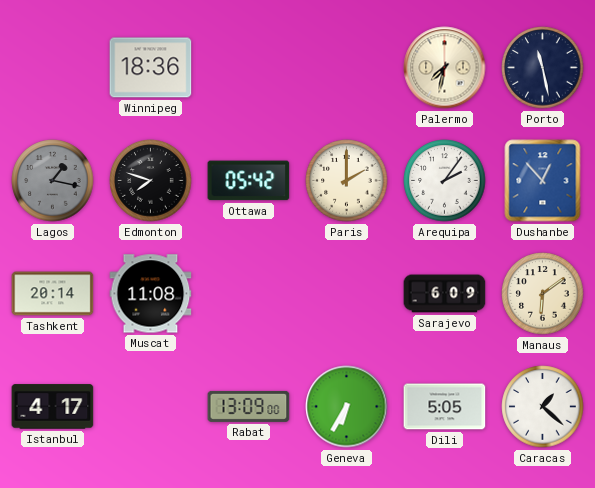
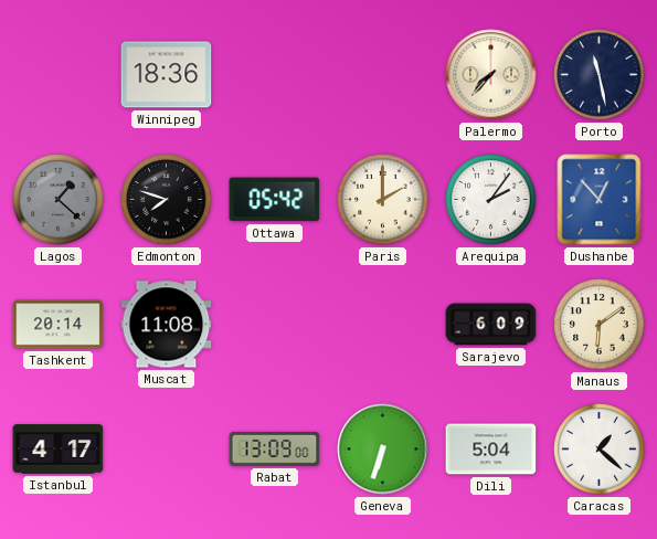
Palermo: 7:32 -> 7:37
Lagos: 1:17 -> 1:22
Geneva: 6:35 -> 6:33
Dili: 5:05 -> 5:04
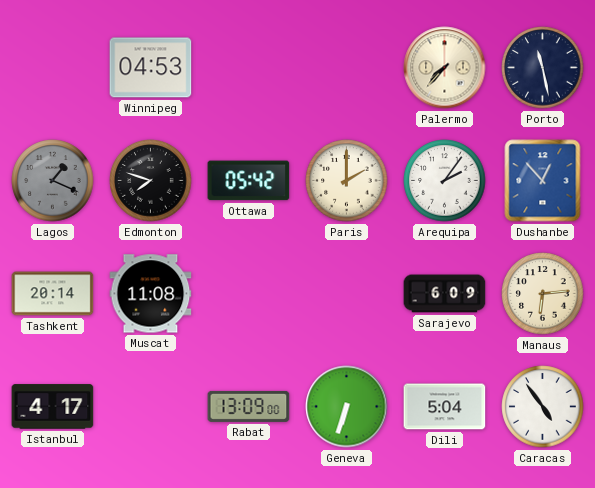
Winnipeg: 18:36 -> 04:53
Lagos: 1:22 -> 1:19
Manaus: 6:09 -> 6:14
Caracas: 1:22 -> 4:54
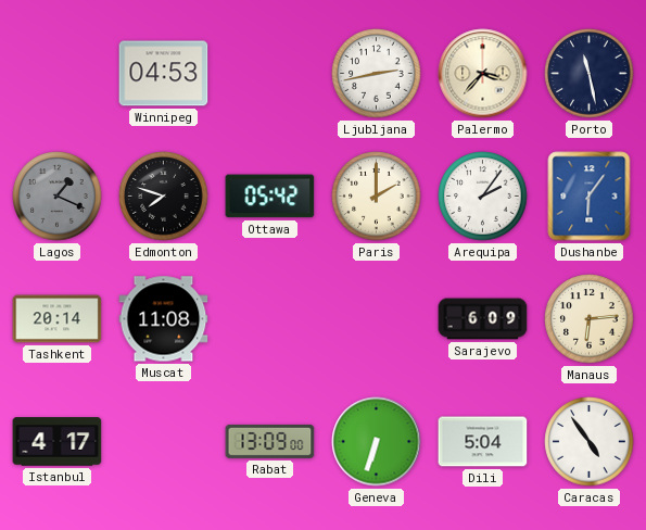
Ljubljana: none -> 2:43
Palermo: 7:37 -> 3:37
Dushanbe: 12:53 -> 6:06
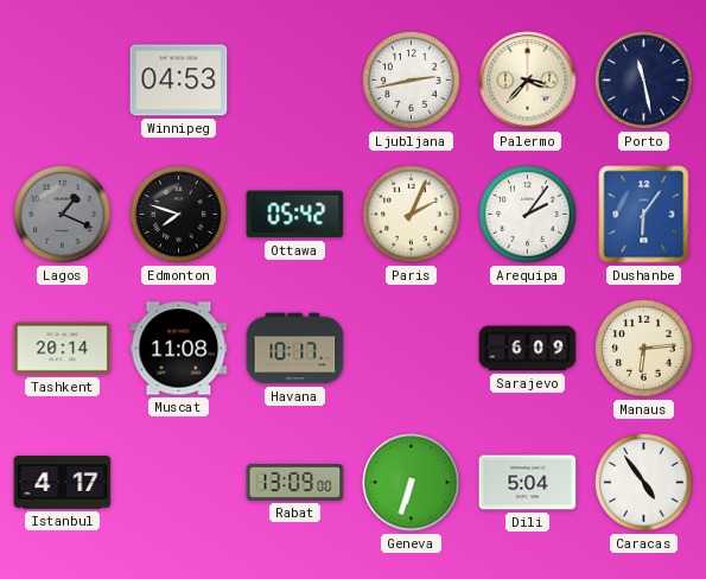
Paris: 2:00 -> 2:04
Havana: none -> 10:17
